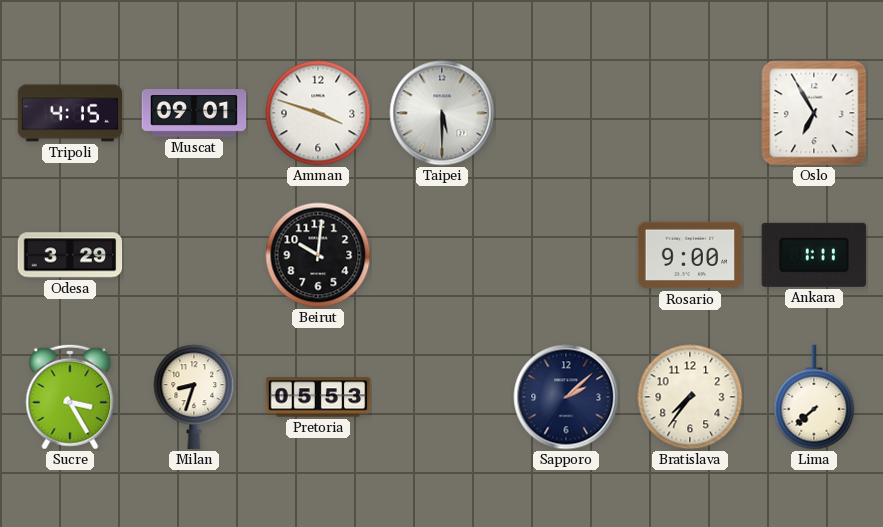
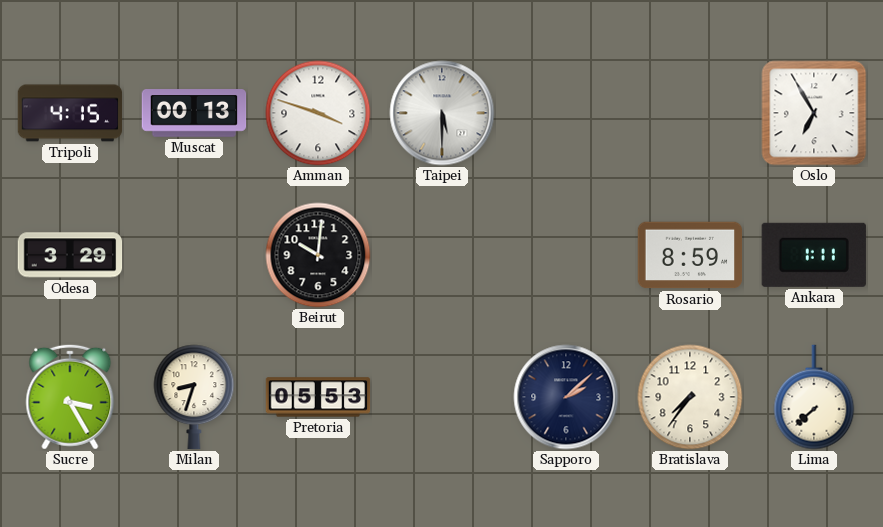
Muscat: 09:01 -> 00:13
Rosario: 9:00 -> 8:59
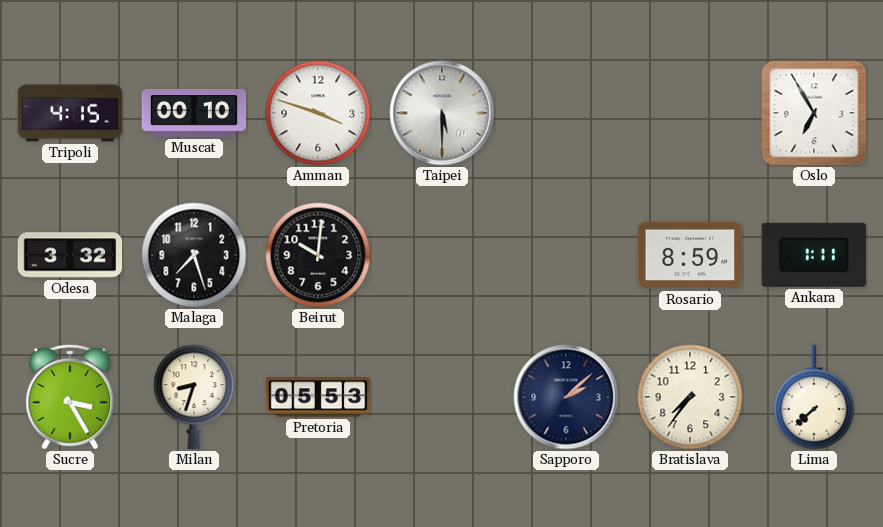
Muscat: 00:13 -> 00:10
Odesa: 3:29 -> 3:32
Malaga: none -> 7:27
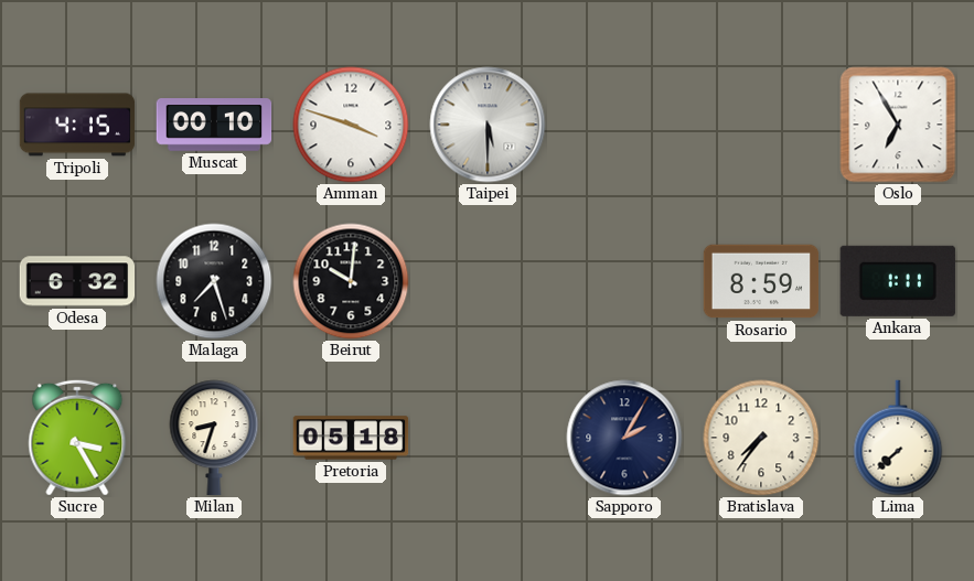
Odesa: 3:32 -> 6:32
Pretoria: 05:53 -> 05:18
Sapporo: 2:08 -> 2:05
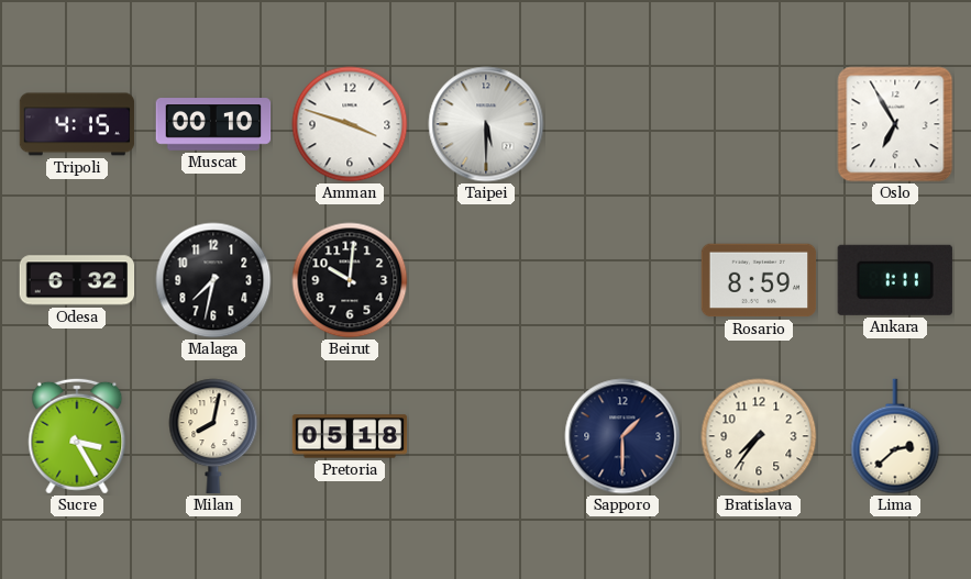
Malaga: 7:27 -> 7:32
Milan: 8:33 -> 8:02
Sapporo: 2:05 -> 1:30
Lima: 7:38 -> 2:38
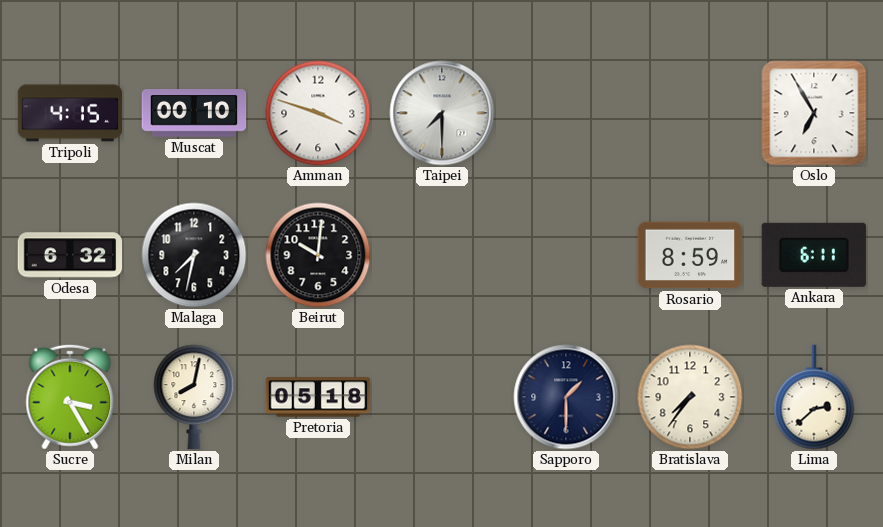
Taipei: 5:30 -> 7:30
Ankara: 1:11 -> 6:11
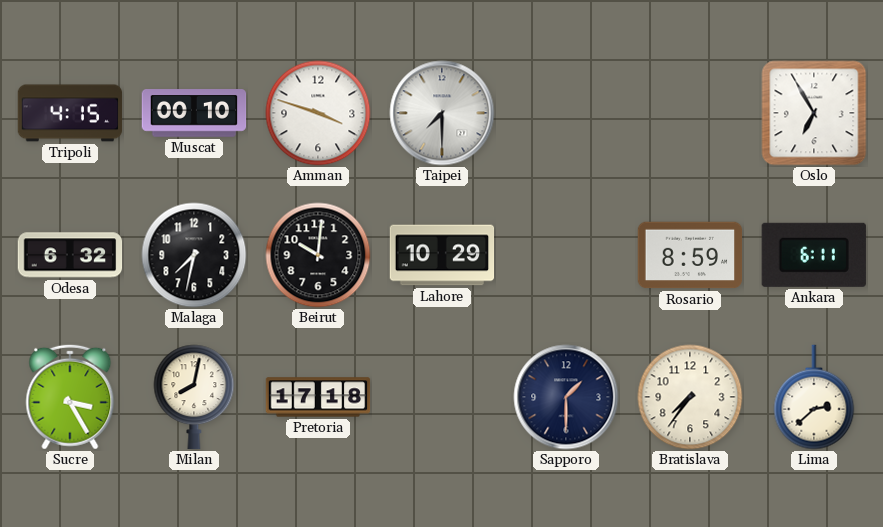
Lahore: none -> 10:29
Pretoria: 05:18 -> 17:18
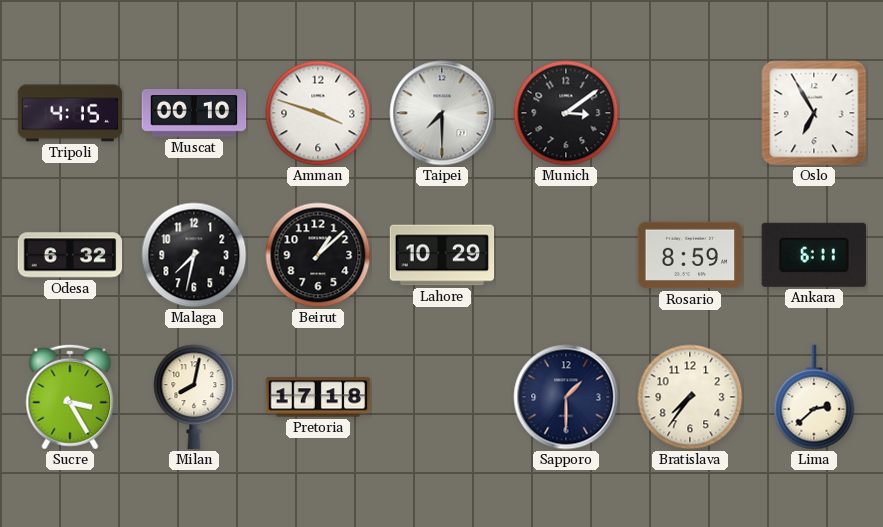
Munich: none -> 3:09
Beirut: 10:01 -> 1:08
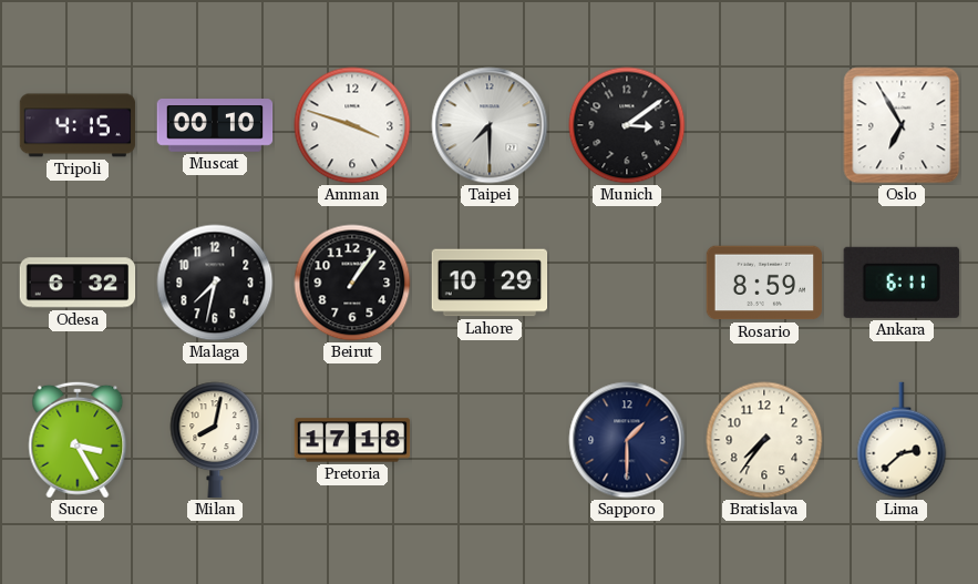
Beirut: 1:08 -> 1:06
